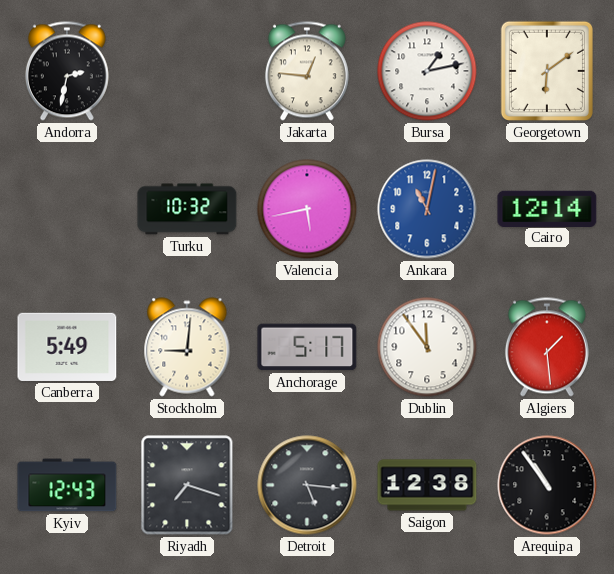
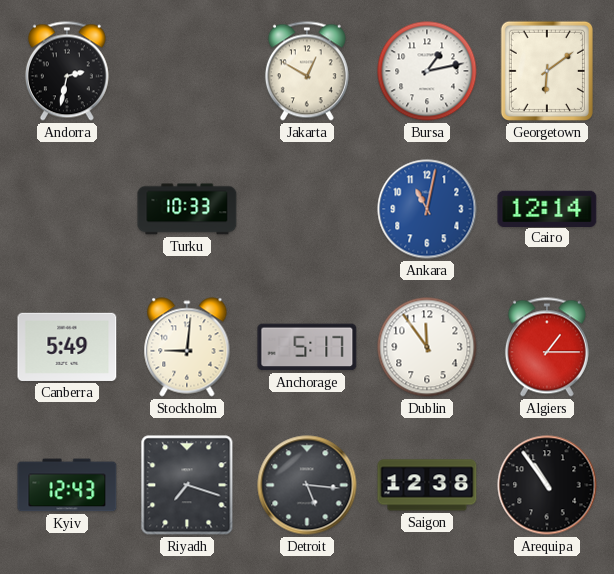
Jakarta: 12:46 -> 12:50
Turku: 10:32 -> 10:33
Valencia: 5:43 -> none
Algiers: 1:29 -> 1:15
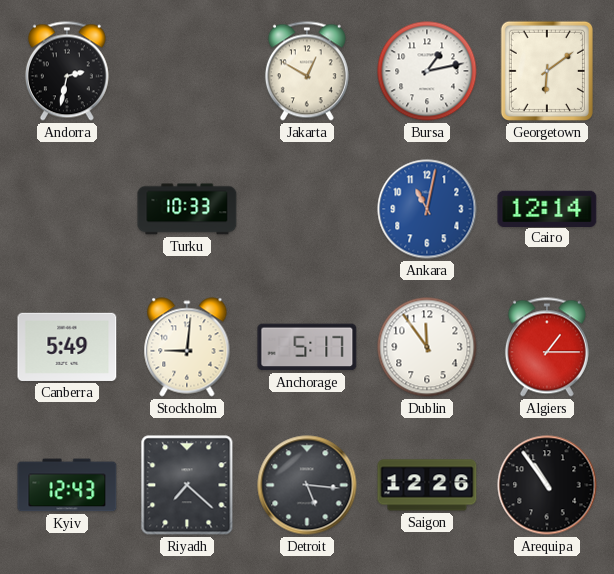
Riyadh: 7:18 -> 7:22
Saigon: 12:38 -> 12:26
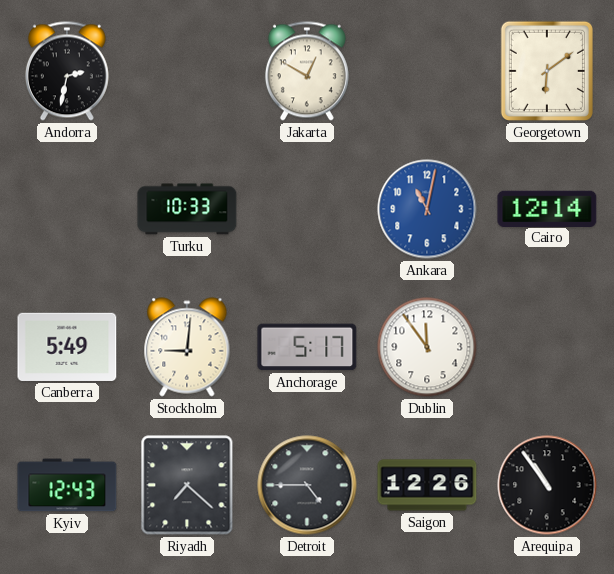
Bursa: 1:13 -> none
Algiers: 1:15 -> none
Detroit: 5:16 -> 4:45
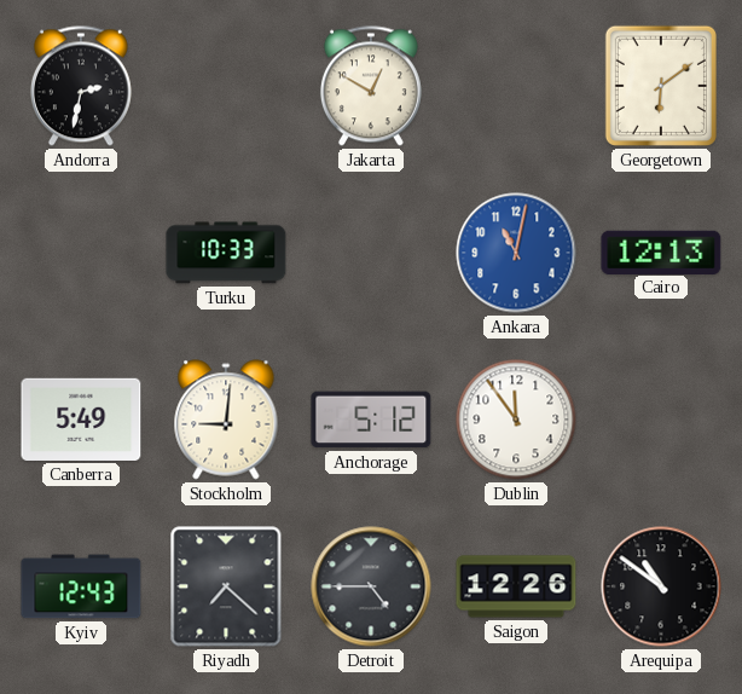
Cairo: 12:14 -> 12:13
Anchorage: 5:17 -> 5:12
Arequipa: 10:54 -> 10:51
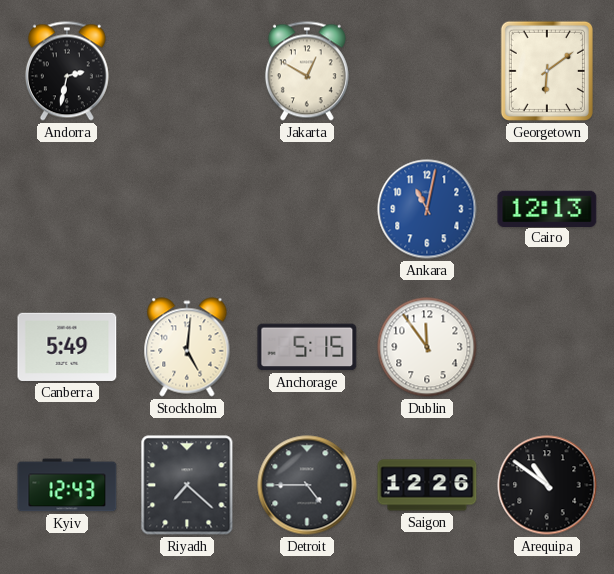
Turku: 10:33 -> none
Stockholm: 9:01 -> 5:01
Anchorage: 5:12 -> 5:15
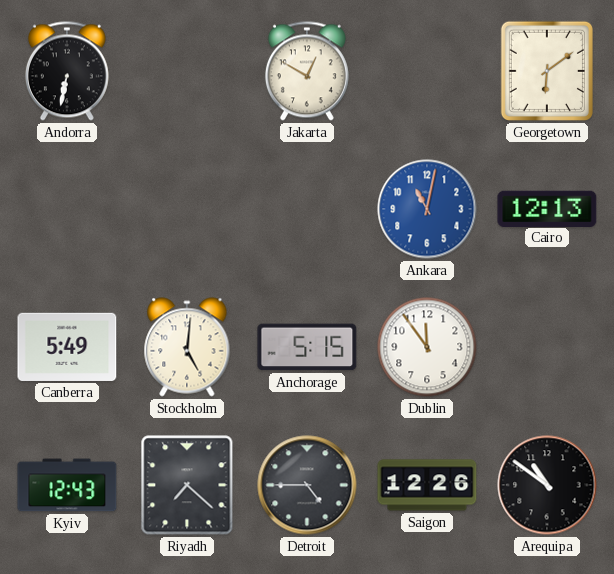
Andorra: 2:32 -> 6:32
